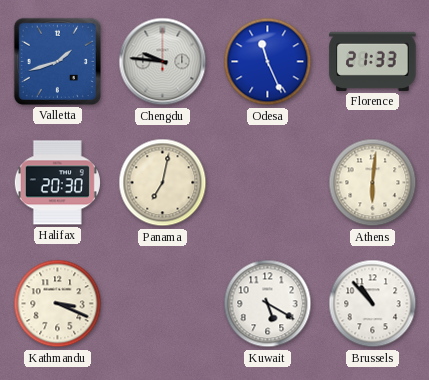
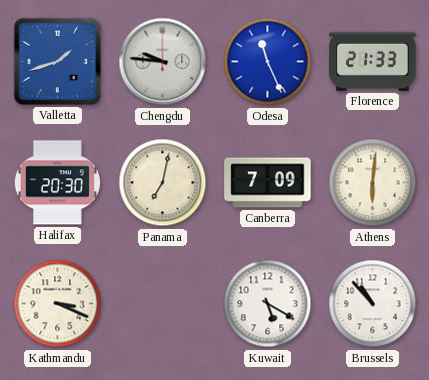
Canberra: none -> 7:09
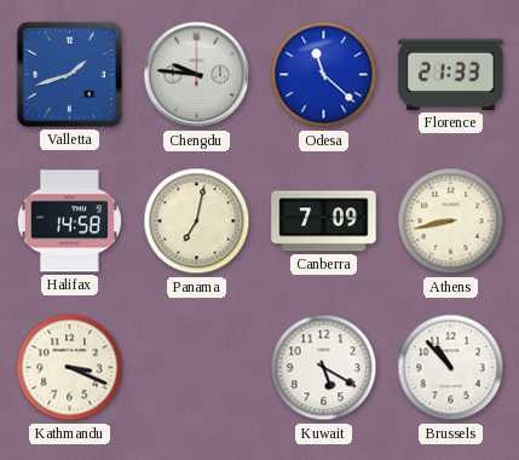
Odesa: 11:26 -> 11:22
Halifax: 20:30 -> 14:58
Athens: 6:01 -> 8:43
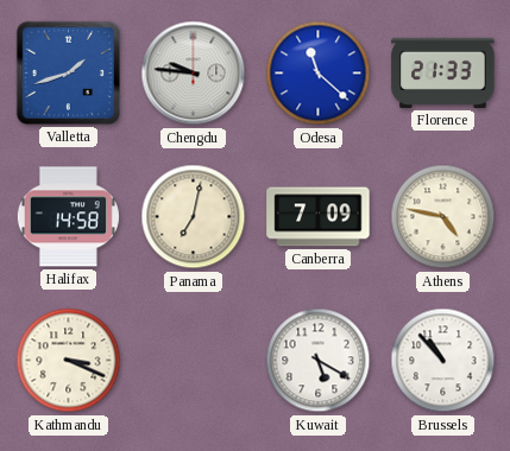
Athens: 8:43 -> 4:47
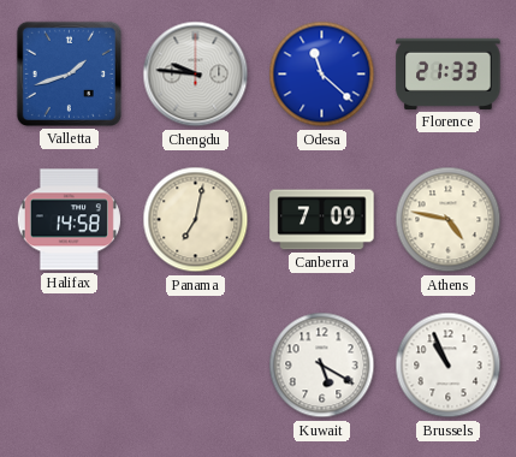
Kathmandu: 3:19 -> none
Brussels: 10:53 -> 10:56
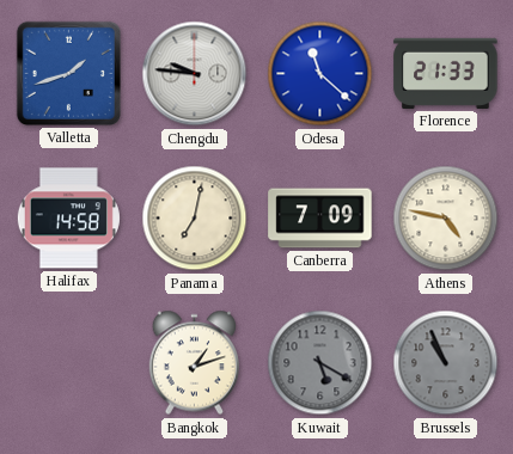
Bangkok: none -> 1:12
Kuwait dial: white -> grey
Brussels dial: white -> grey
